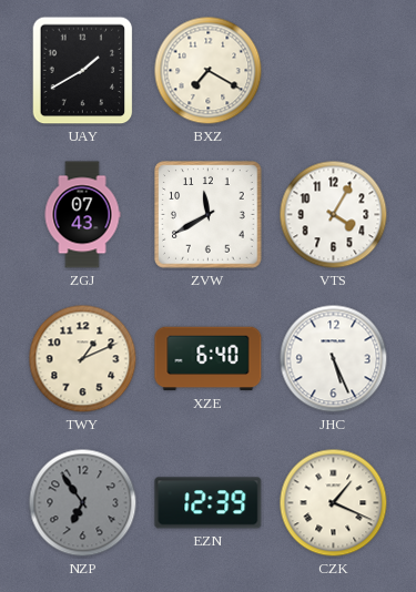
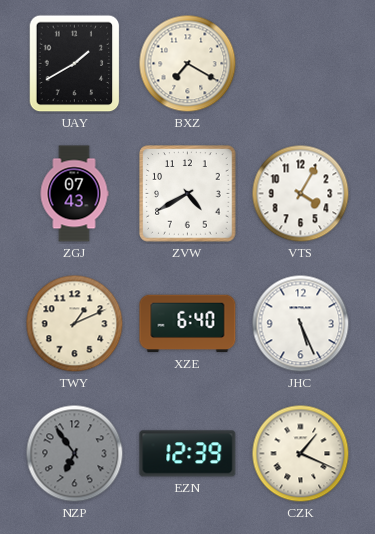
ZVW: 11:40 -> 4:40
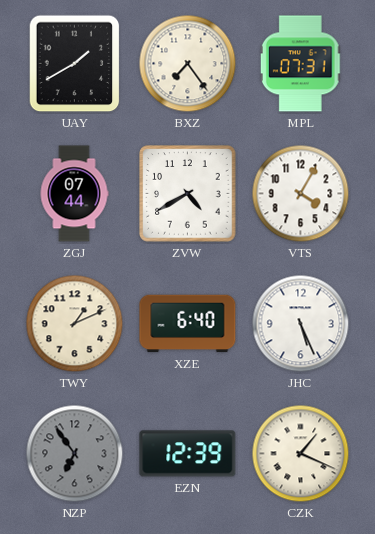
BXZ: 7:20 -> 7:24
MPL: none -> 07:31
ZGJ: 07:43 -> 07:44
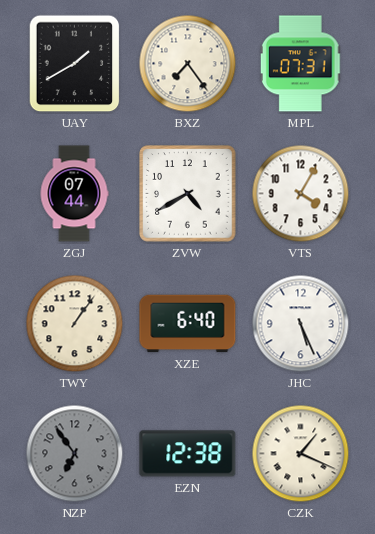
TWY: 1:11 -> 1:06
EZN: 12:39 -> 12:38
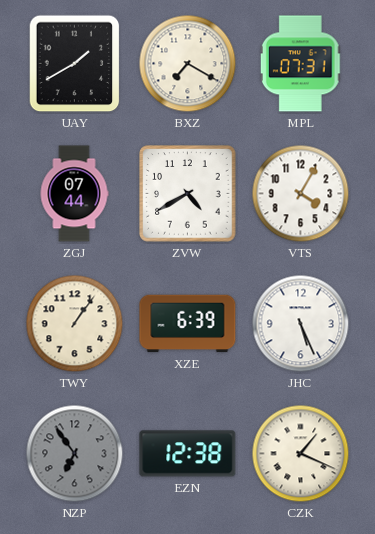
BXZ: 7:24 -> 7:20
XZE: 6:40 -> 6:39
